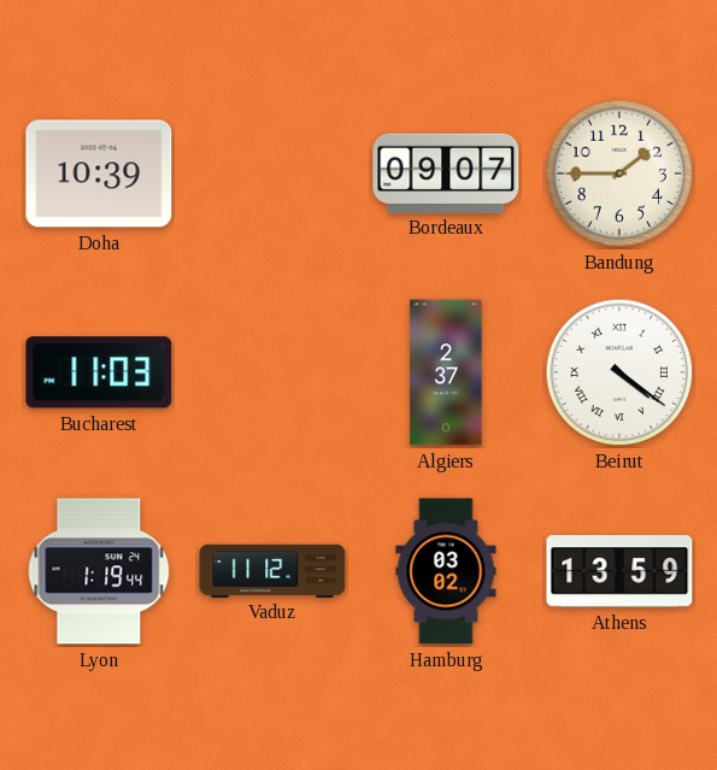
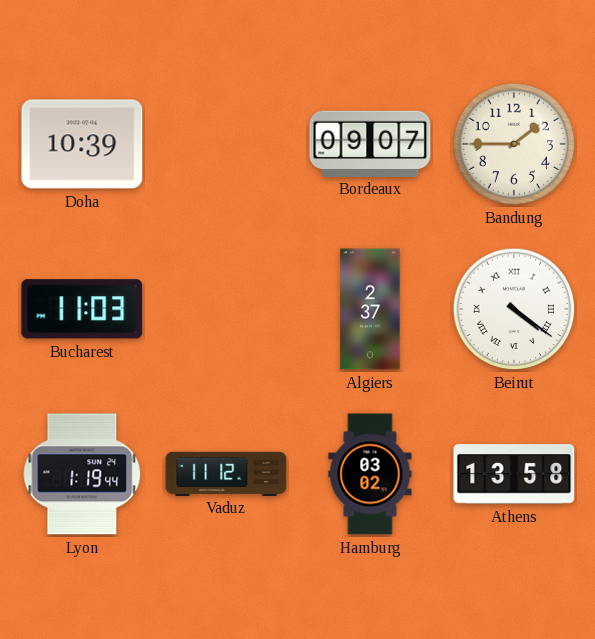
Athens: 13:59 -> 13:58
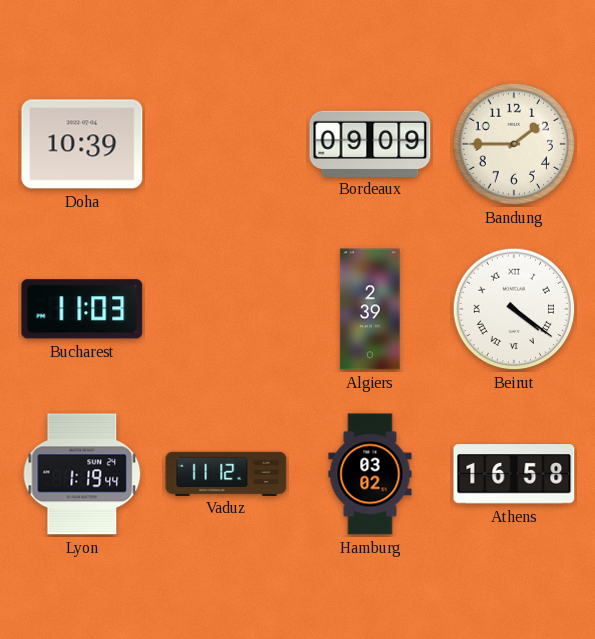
Bordeaux: 09:07 -> 09:09
Algiers: 2:37 -> 2:39
Athens: 13:58 -> 16:58
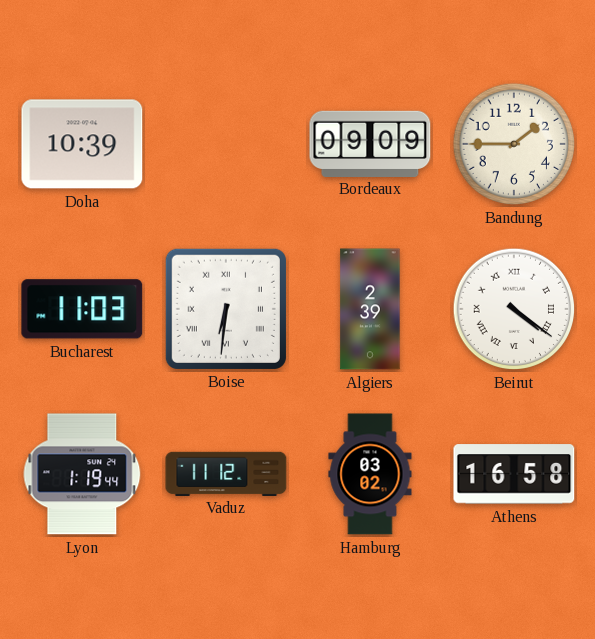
Boise: none -> 6:31
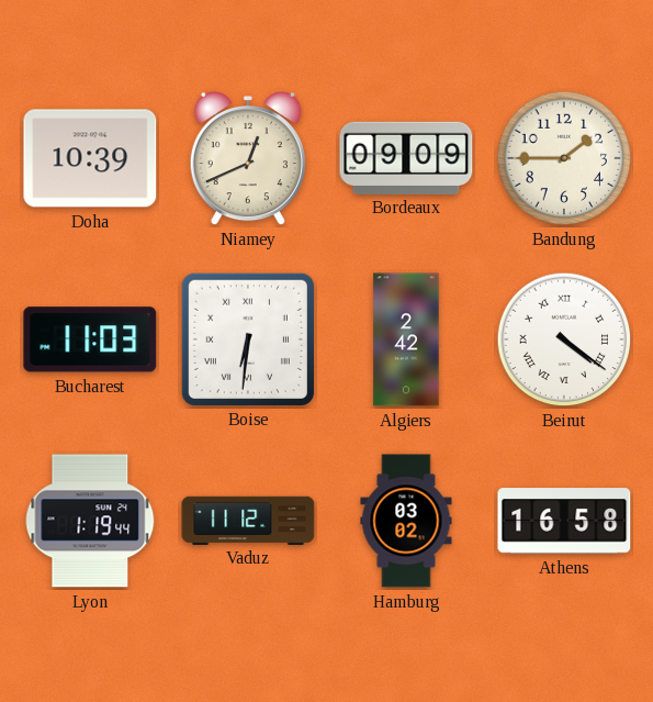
Niamey: none -> 12:41
Algiers: 2:39 -> 2:42
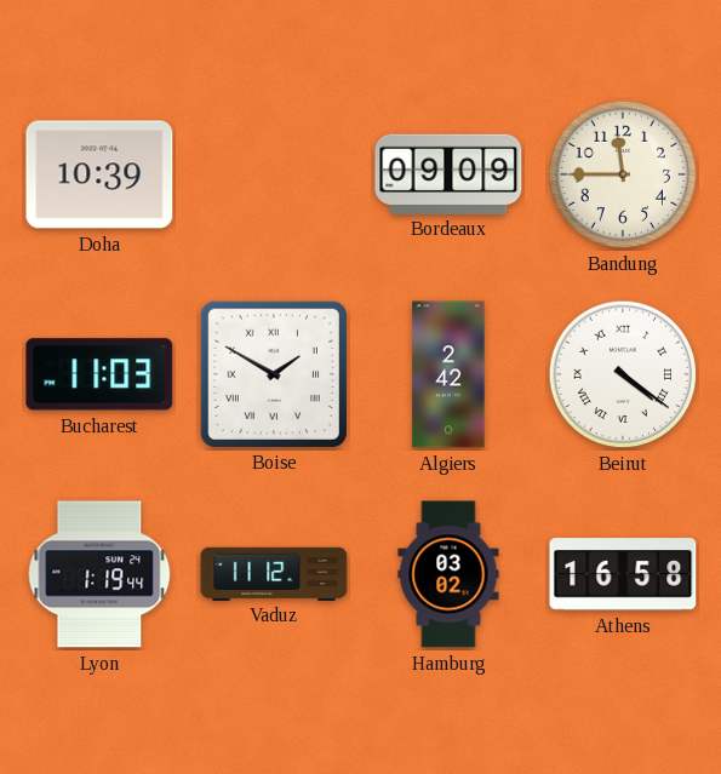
Niamey: 12:41 -> none
Bandung: 1:45 -> 11:45
Boise: 6:31 -> 1:50
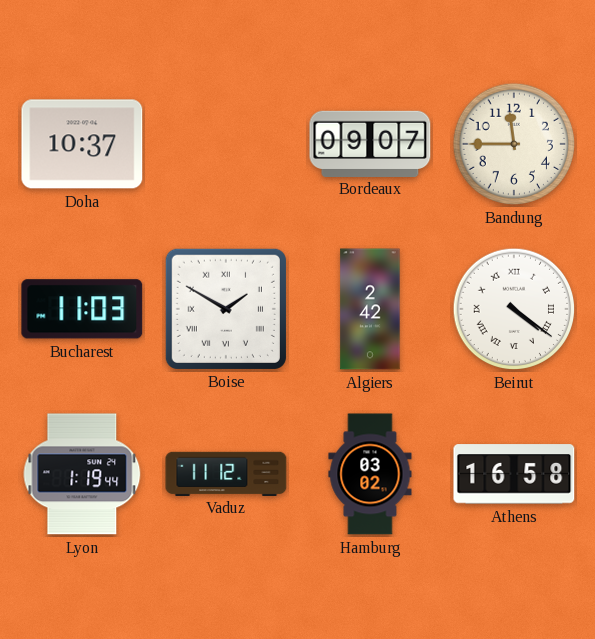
Doha: 10:39 -> 10:37
Bordeaux: 09:09 -> 09:07
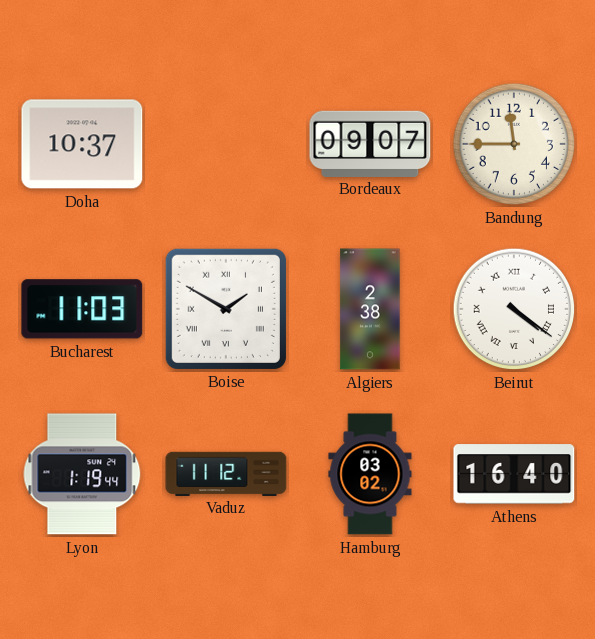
Algiers: 2:42 -> 2:38
Athens: 16:58 -> 16:40
